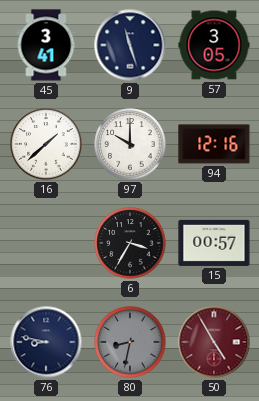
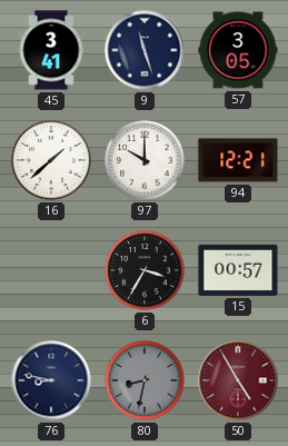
94: 12:16 -> 12:21
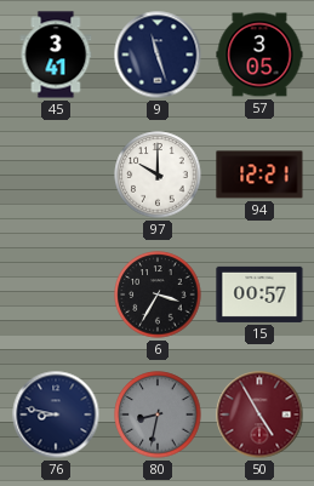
16: 1:38 -> none
